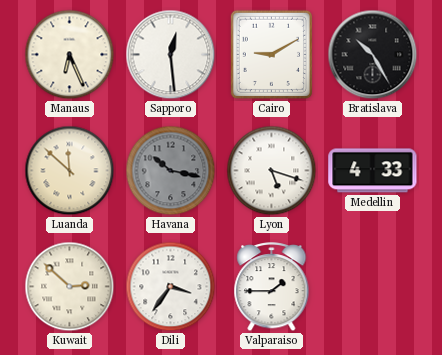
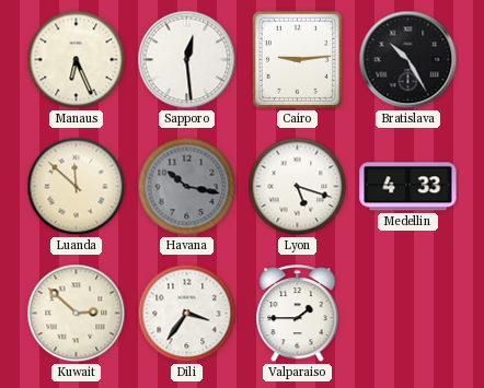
Cairo: 9:10 -> 9:14
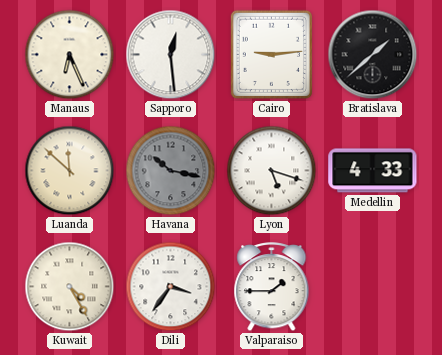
Bratislava: 10:25 -> 1:38
Kuwait: 2:52 -> 4:25
